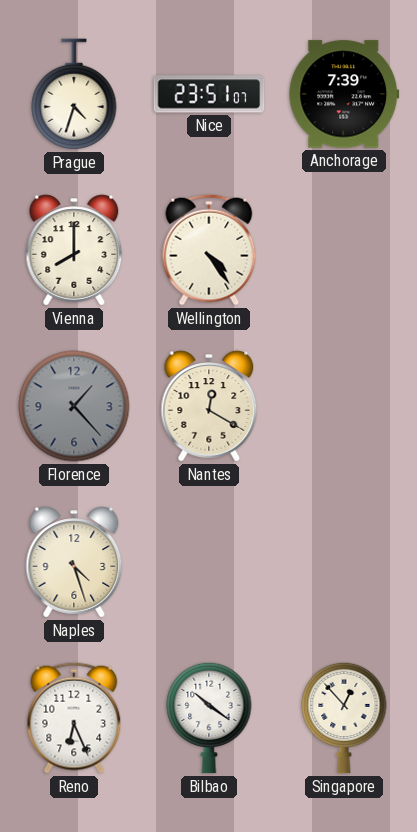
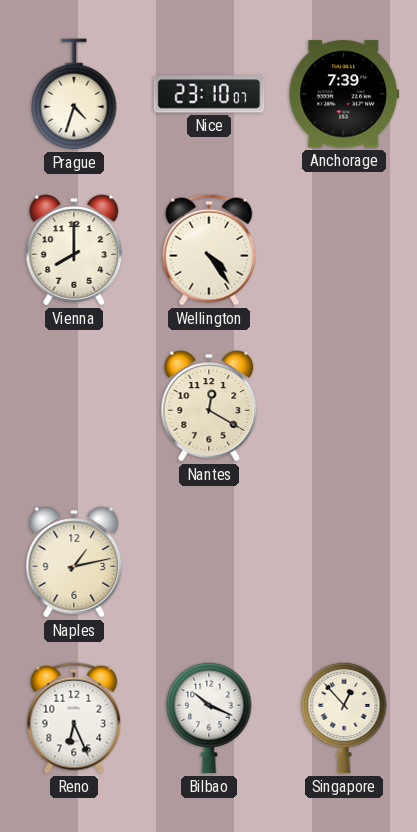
Nice: 23:51 -> 23:10
Florence: 1:23 -> none
Naples: 4:27 -> 1:13
Bilbao: 10:21 -> 10:19
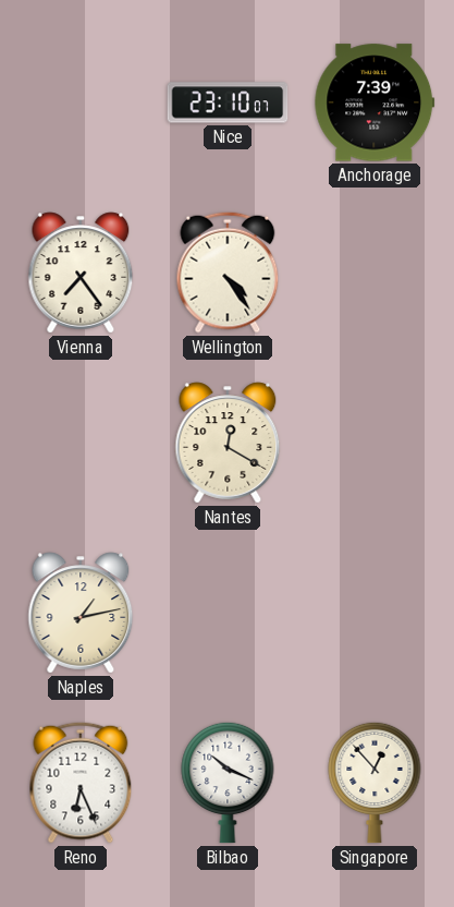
Prague: 4:33 -> none
Vienna: 8:00 -> 7:24
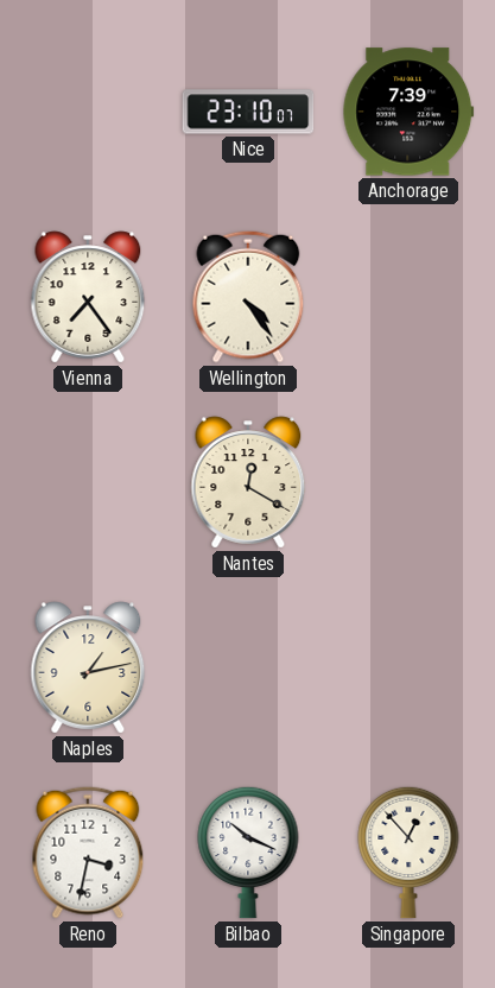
Reno: 6:26 -> 3:32
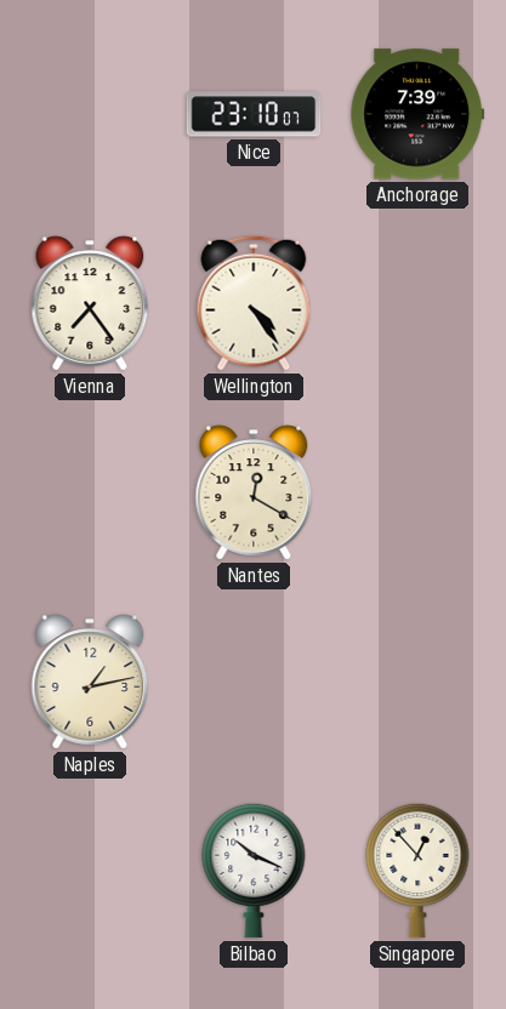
Reno: 3:32 -> none
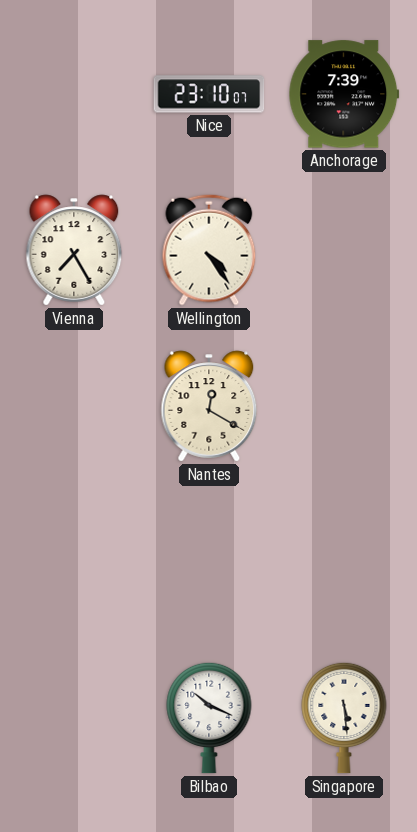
Vienna: 7:24 -> 7:25
Naples: 1:13 -> none
Singapore: 12:53 -> 5:29
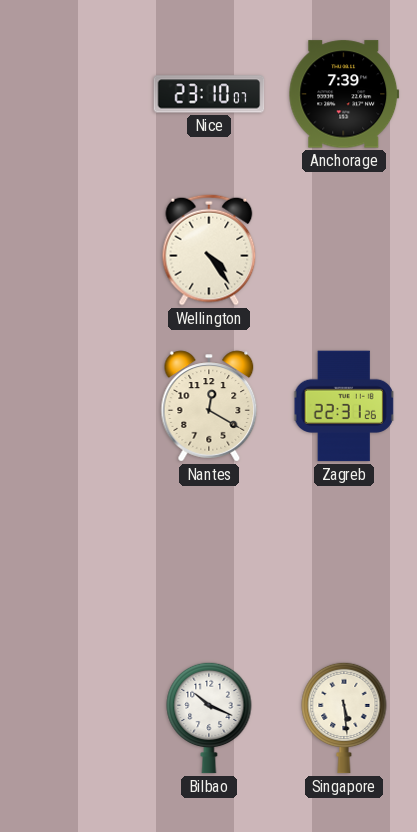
Vienna: 7:25 -> none
Zagreb: none -> 22:31
